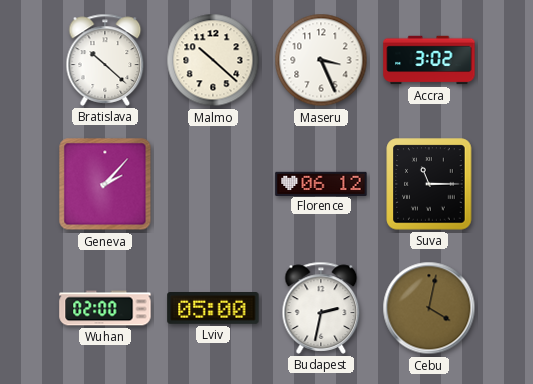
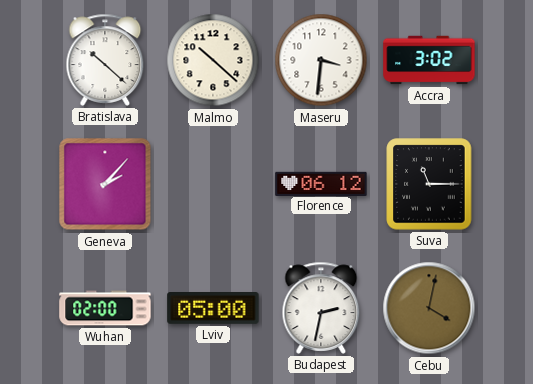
Maseru: 3:26 -> 3:31
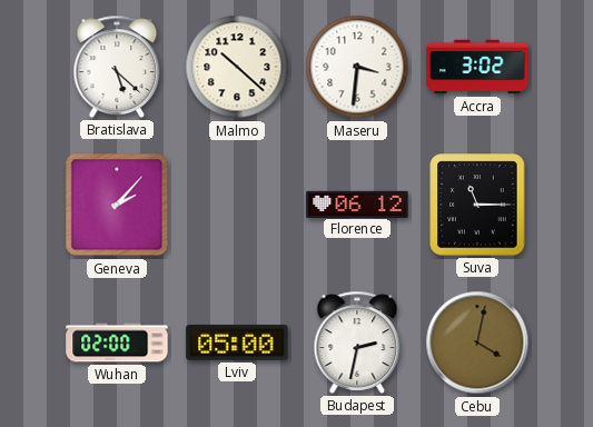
Bratislava: 10:22 -> 5:22
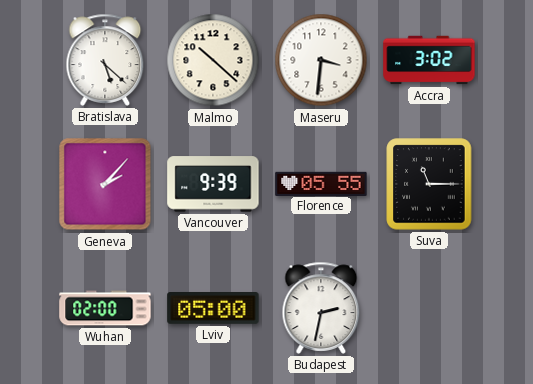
Vancouver: none -> 9:39
Florence: 06:12 -> 05:55
Cebu: 4:02 -> none
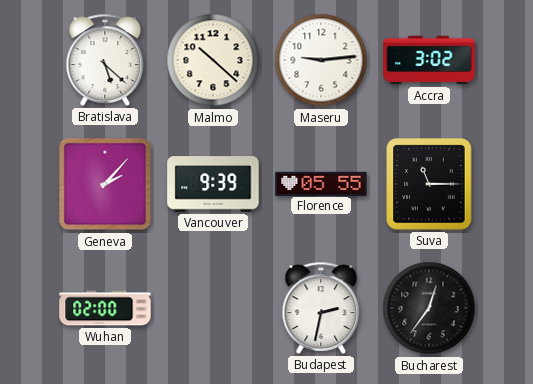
Maseru: 3:31 -> 9:14
Lviv: 05:00 -> none
Bucharest: none -> 12:36
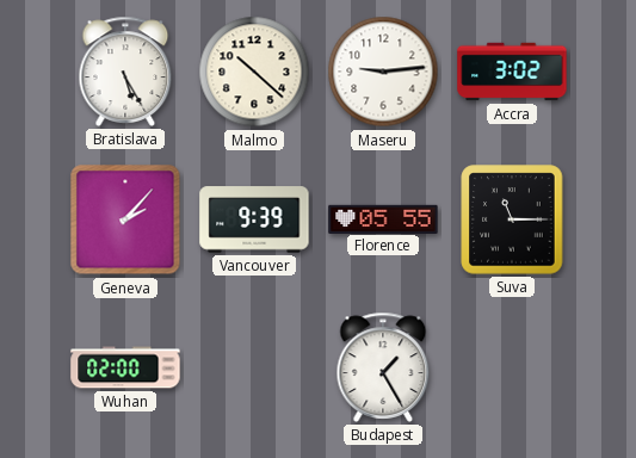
Bratislava: 5:22 -> 5:25
Budapest: 2:32 -> 1:25
Bucharest: 12:36 -> none
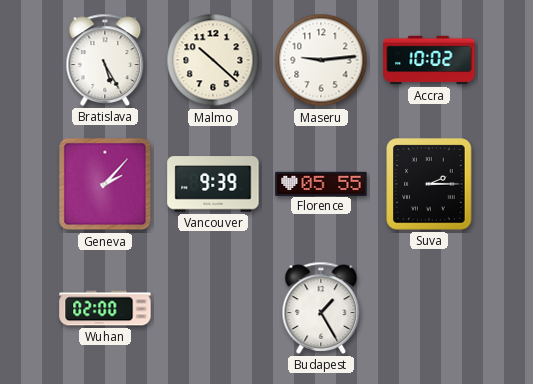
Accra: 3:02 -> 10:02
Suva: 11:15 -> 2:15
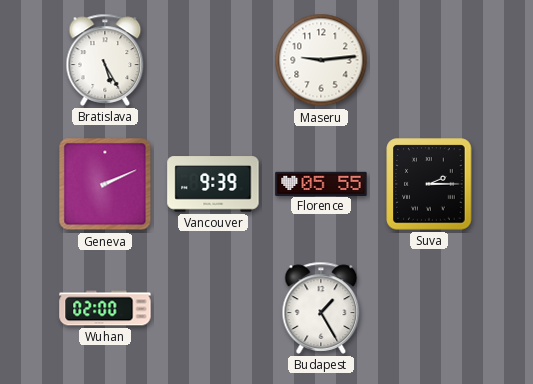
Malmo: 10:22 -> none
Accra: 10:02 -> none
Geneva: 2:07 -> 2:11
